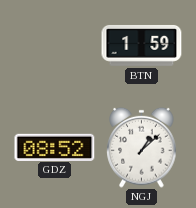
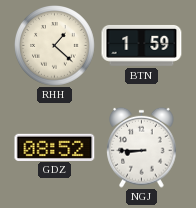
RHH: none -> 1:22
NGJ: 1:08 -> 8:45
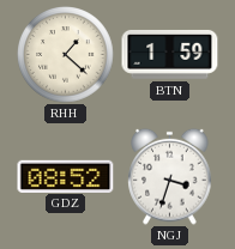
NGJ: 8:45 -> 3:33
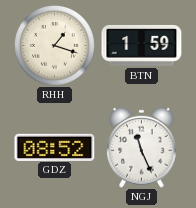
RHH: 1:22 -> 1:18
NGJ: 3:33 -> 11:26
